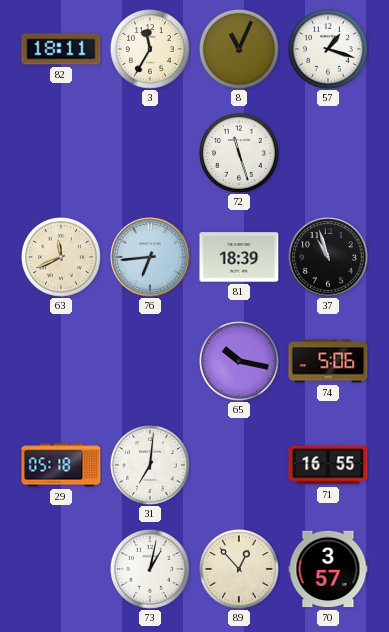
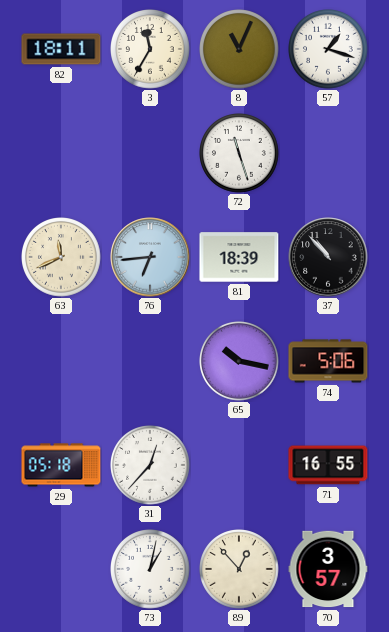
37: 10:57 -> 10:53
31: 7:01 -> 12:37
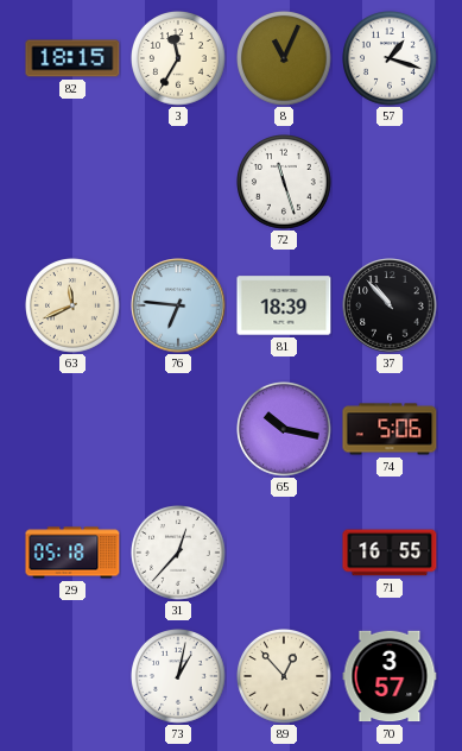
82: 18:11 -> 18:15
76: 6:44 -> 6:46
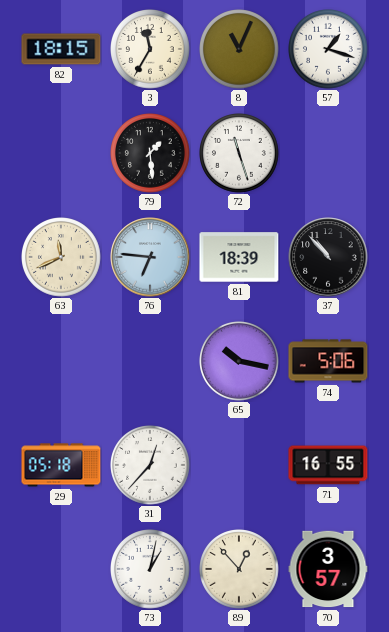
79: none -> 1:29
